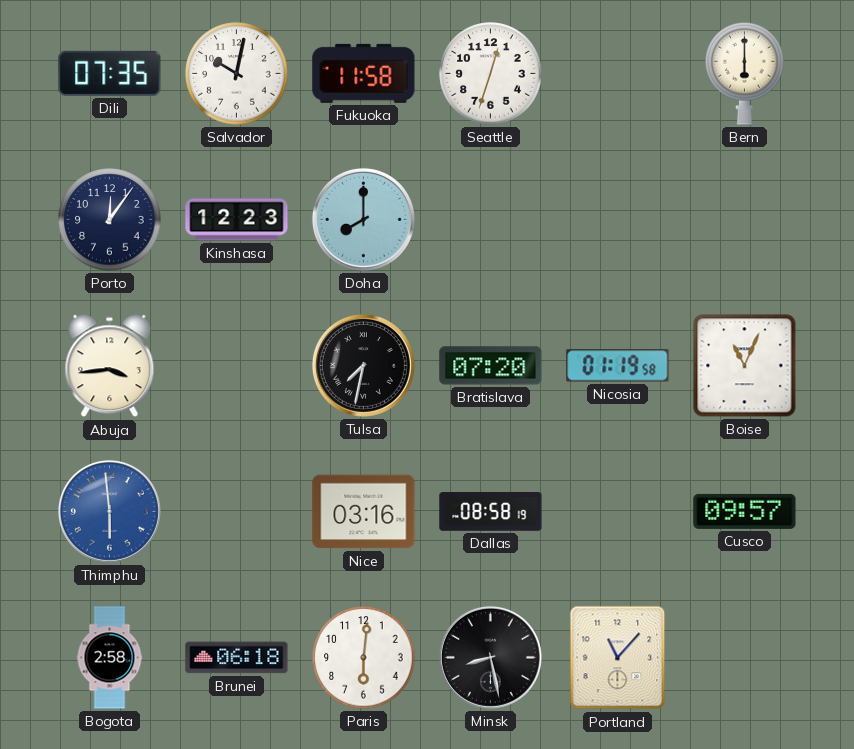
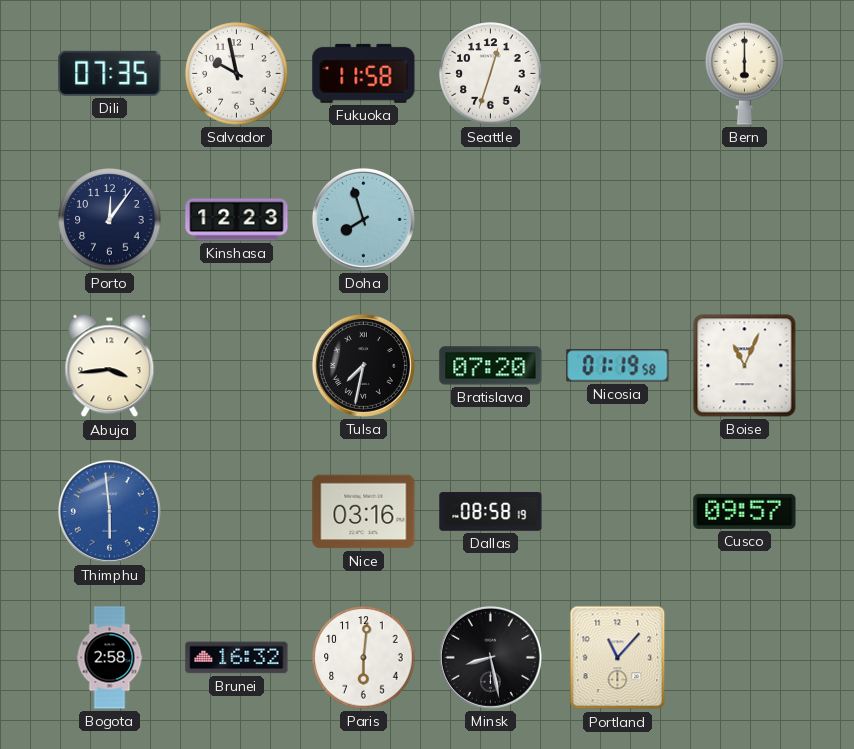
Salvador: 10:02 -> 9:58
Doha: 8:00 -> 7:57
Brunei: 06:18 -> 16:32
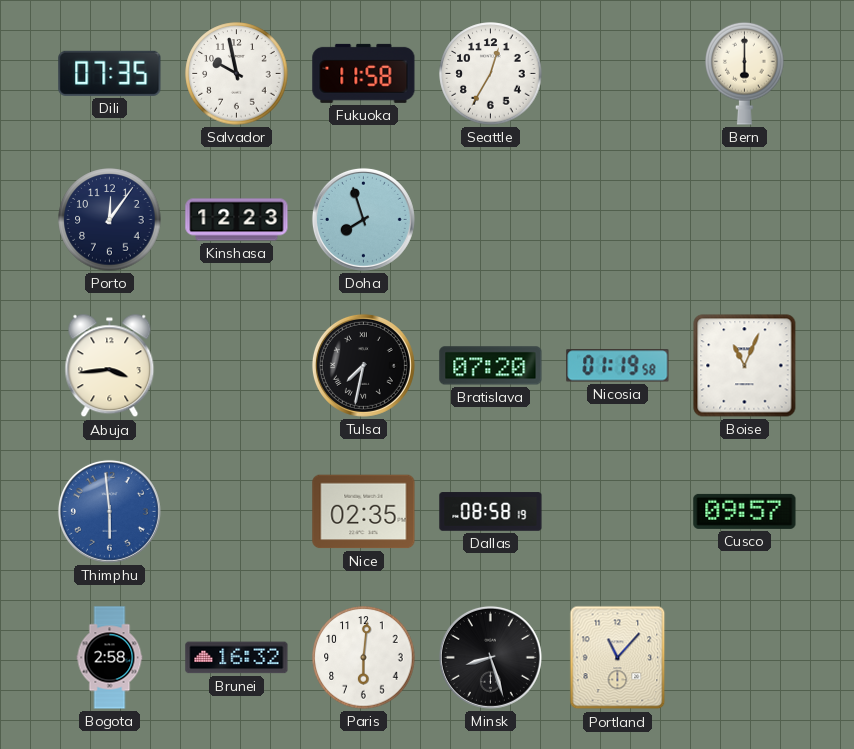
Seattle: 12:33 -> 12:35
Nice: 03:16 -> 02:35
Minsk: 8:28 -> 8:27
